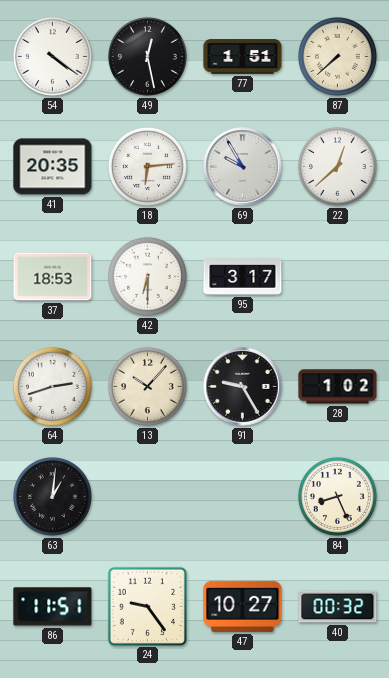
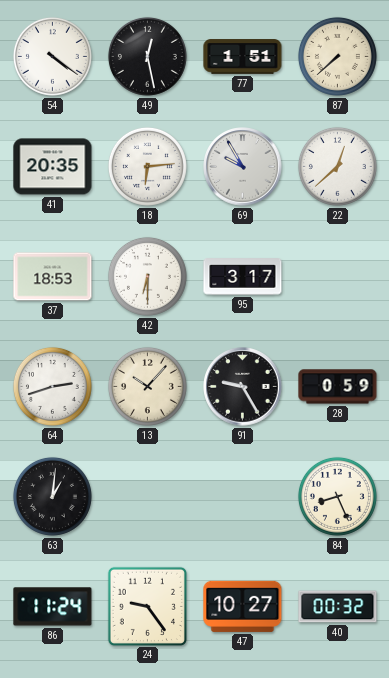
28: 1:02 -> 0:59
86: 11:51 -> 11:24
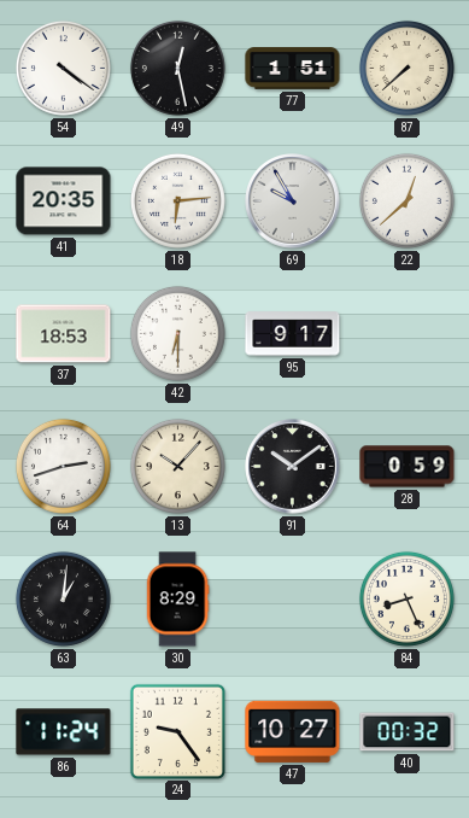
95: 3:17 -> 9:17
91: 9:25 -> 10:09
30: none -> 8:29
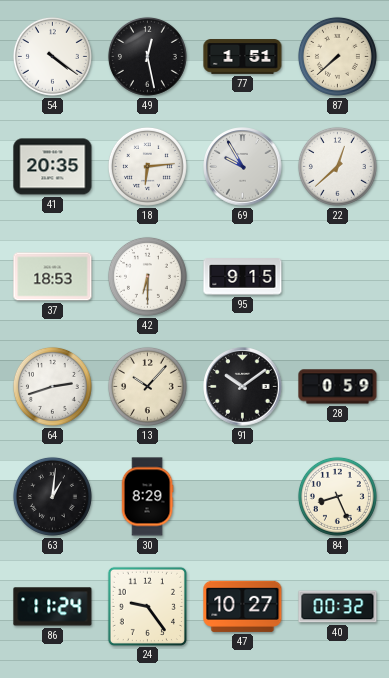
95: 9:17 -> 9:15
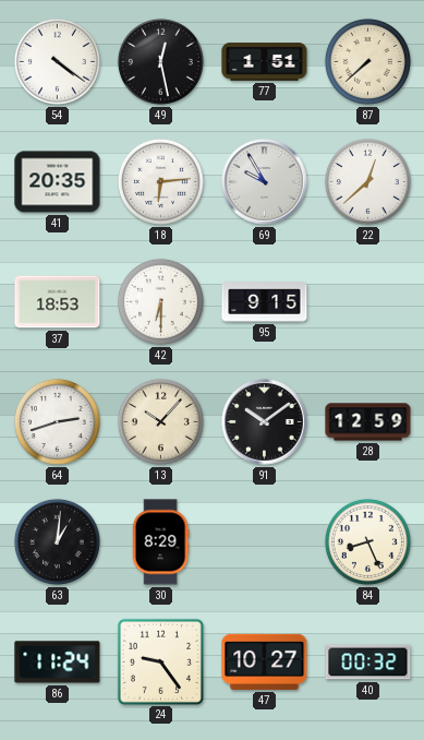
28: 0:59 -> 12:59
